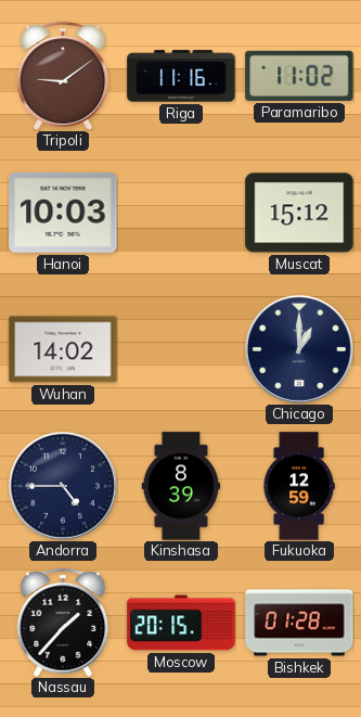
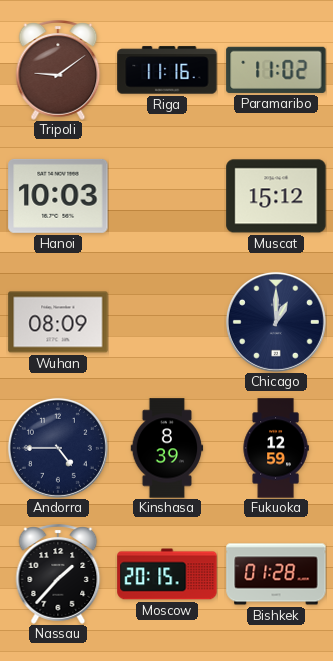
Wuhan: 14:02 -> 08:09
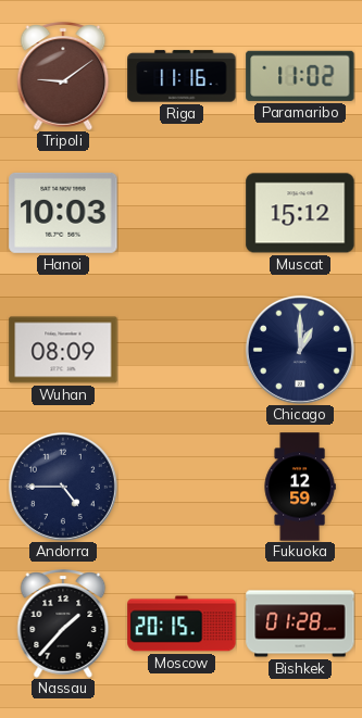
Kinshasa: 8:39 -> none
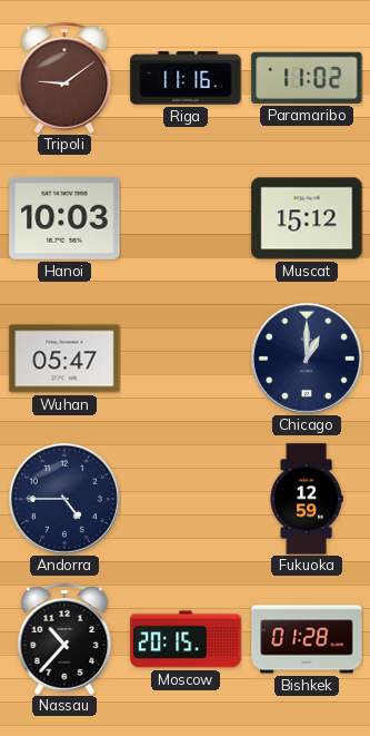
Wuhan: 08:09 -> 05:47
Nassau: 1:37 -> 10:37
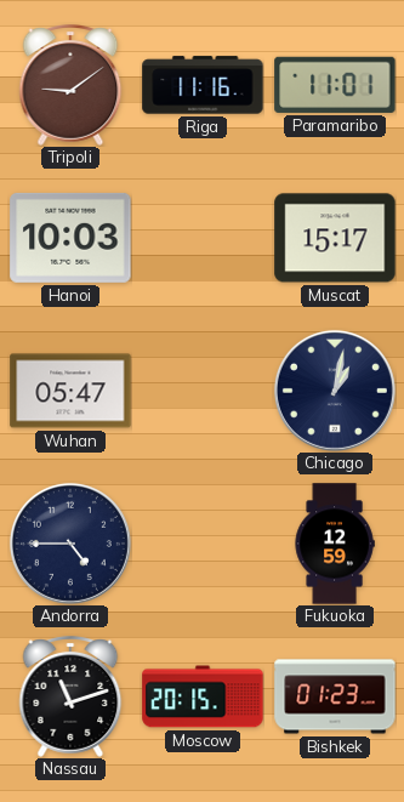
Paramaribo: 11:02 -> 11:01
Muscat: 15:12 -> 15:17
Chicago: 1:00 -> 1:02
Nassau: 10:37 -> 11:12
Bishkek: 01:28 -> 01:23
